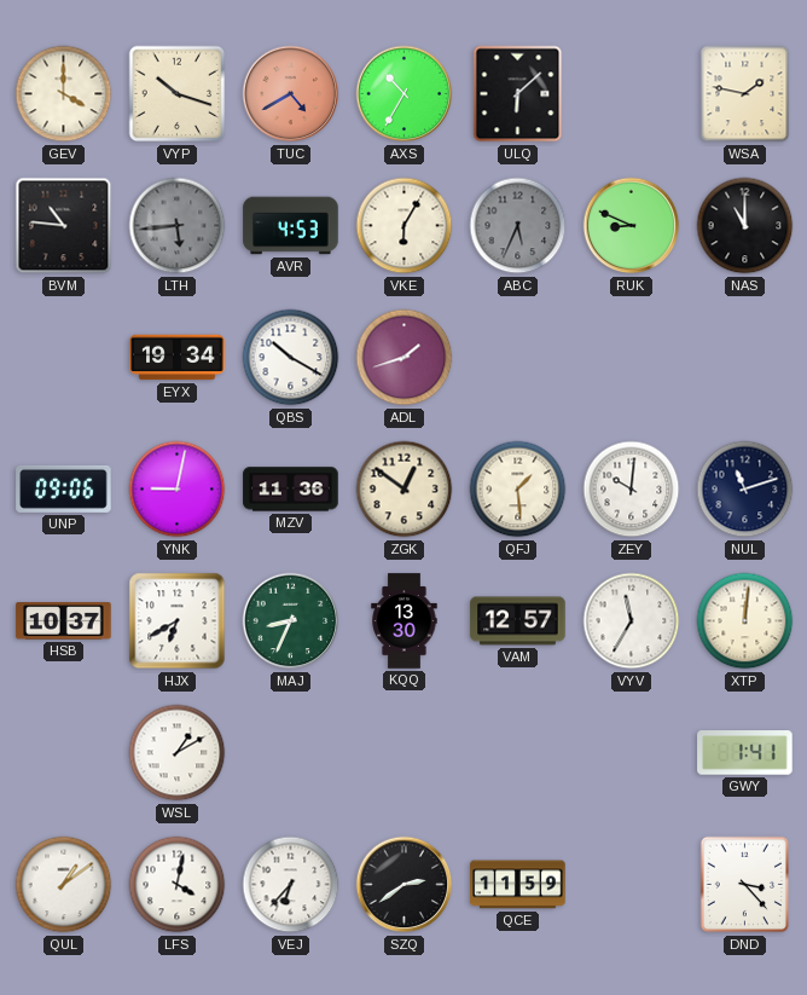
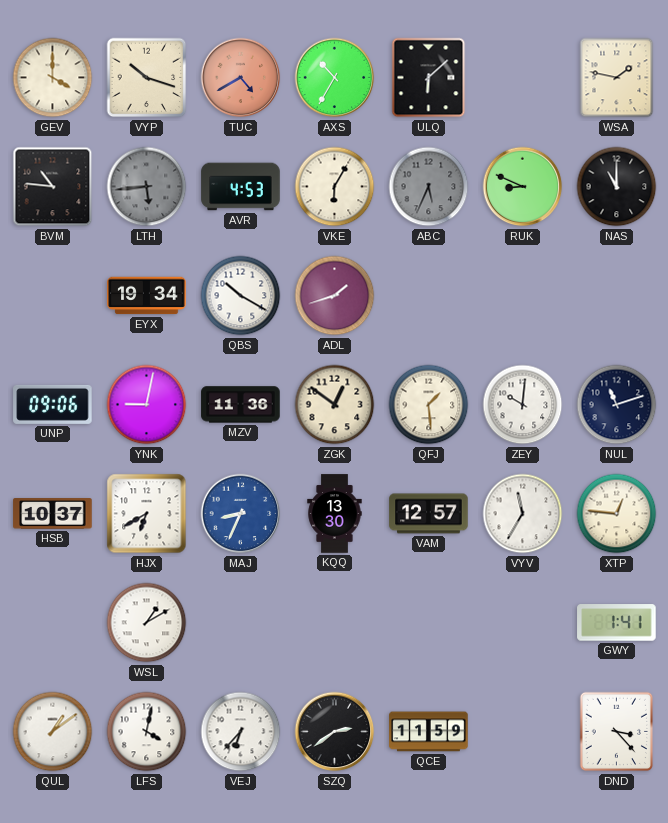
MAJ dial: green -> blue
XTP: 12:01 -> 12:46
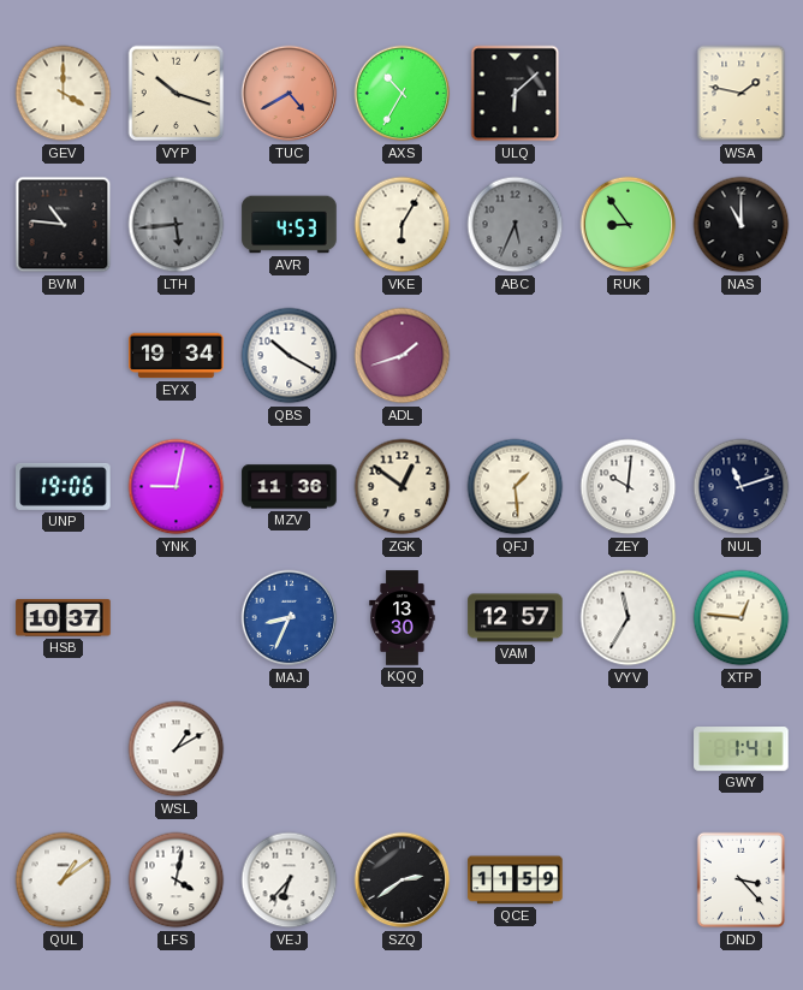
RUK: 8:49 -> 8:54
UNP: 09:06 -> 19:06
HJX: 6:40 -> none
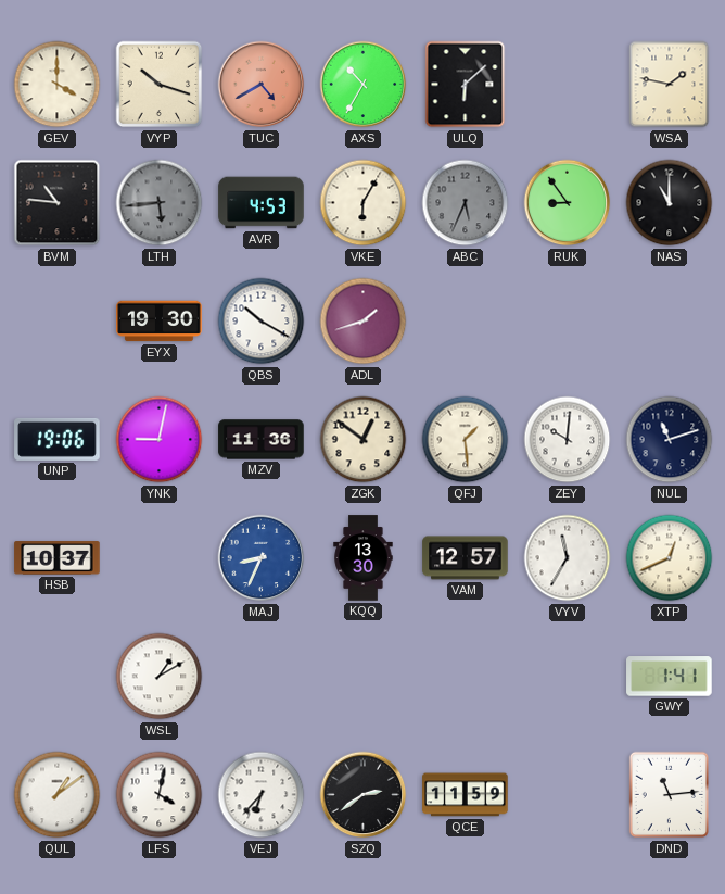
EYX: 19:34 -> 19:30
XTP: 12:46 -> 12:41
DND: 3:23 -> 11:14
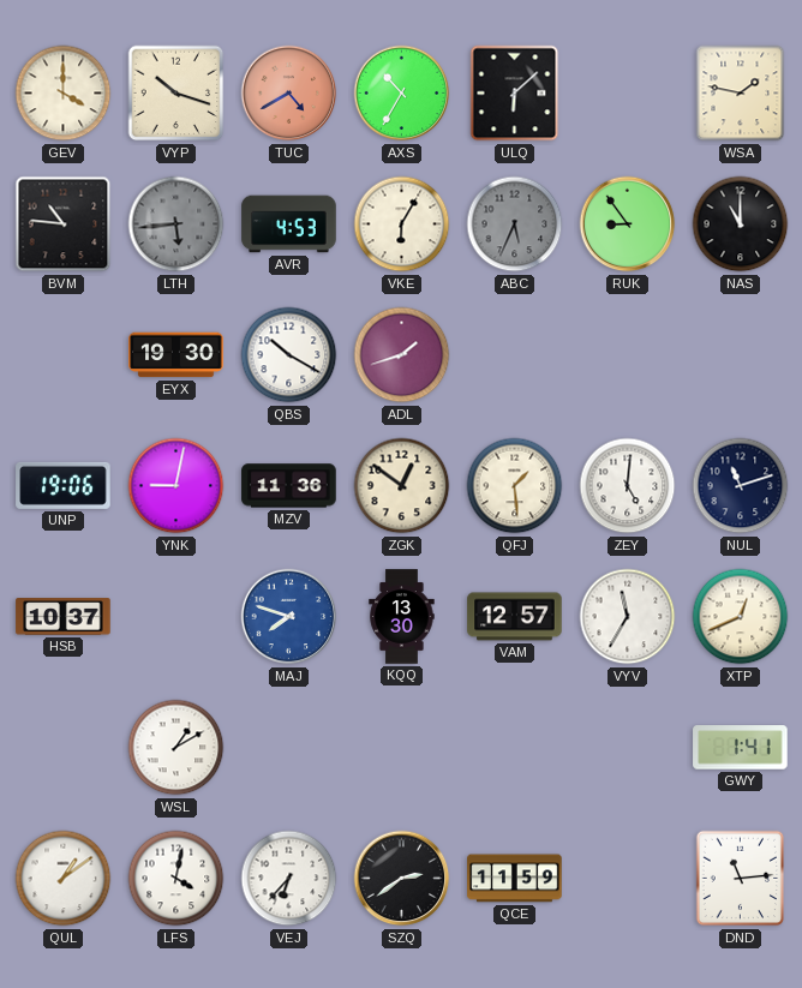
ZEY: 10:01 -> 5:01
MAJ: 8:34 -> 7:48
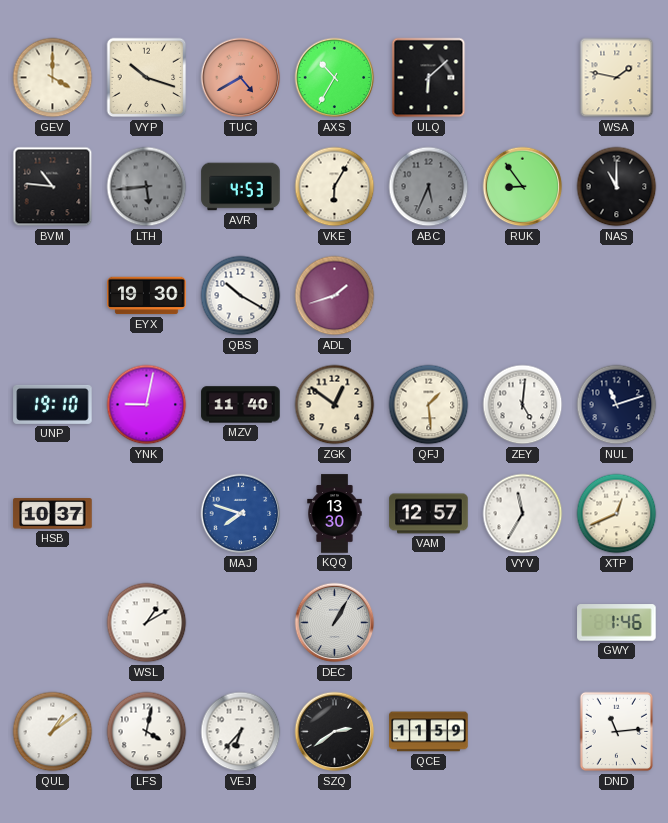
UNP: 19:06 -> 19:10
MZV: 11:36 -> 11:40
DEC: none -> 1:05
GWY: 1:41 -> 1:46
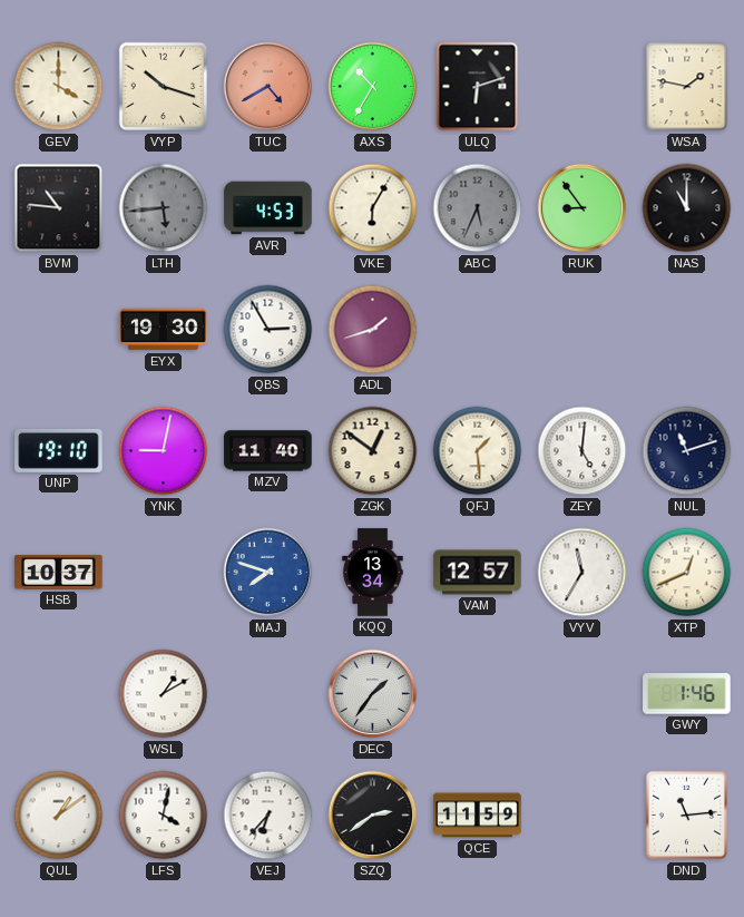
ULQ: 6:08 -> 6:12
QBS: 10:20 -> 2:55
KQQ: 13:30 -> 13:34
DEC: 1:05 -> 1:36
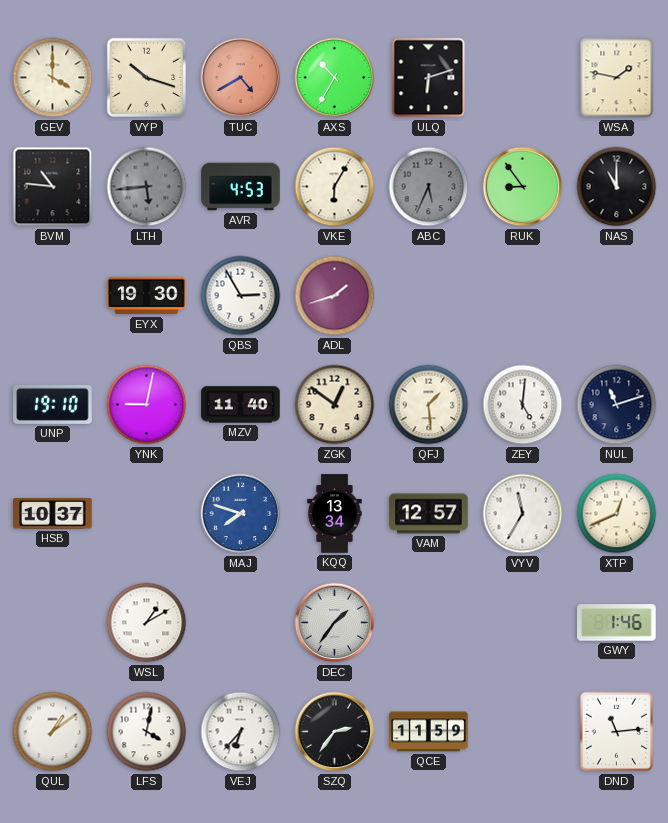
SZQ: 2:39 -> 2:36
